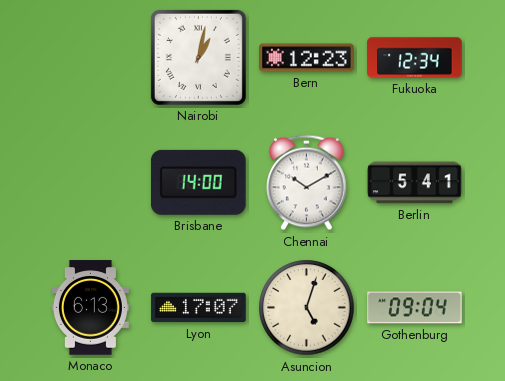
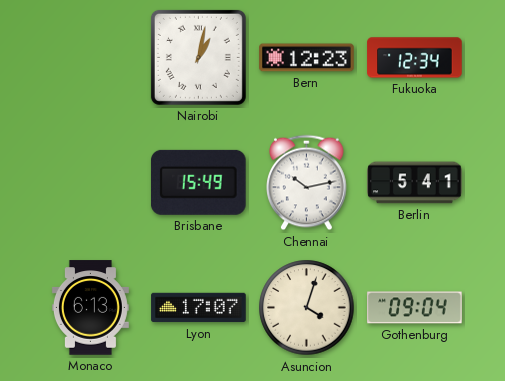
Brisbane: 14:00 -> 15:49
Chennai: 10:10 -> 10:13
Asuncion: 5:03 -> 4:03
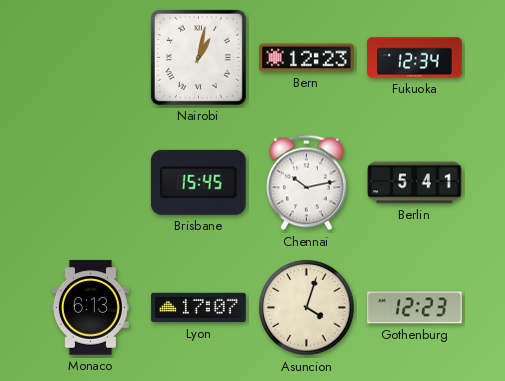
Brisbane: 15:49 -> 15:45
Gothenburg: 09:04 -> 12:23
